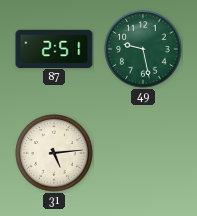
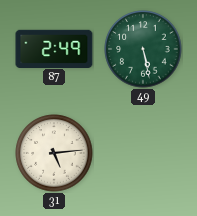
87: 2:51 -> 2:49
49: 9:28 -> 5:28
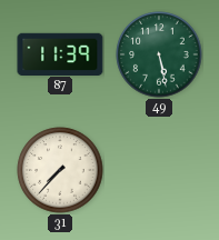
87: 2:49 -> 11:39
31: 5:14 -> 7:37
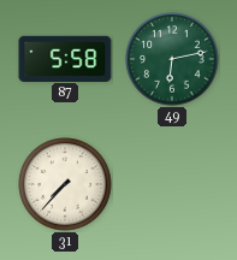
87: 11:39 -> 5:58
49: 5:28 -> 6:13
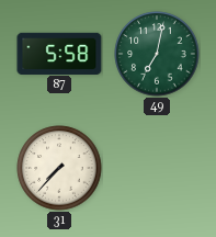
49: 6:13 -> 7:02
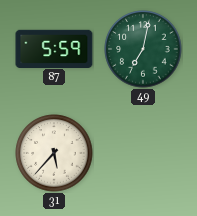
87: 5:58 -> 5:59
31: 7:37 -> 5:37
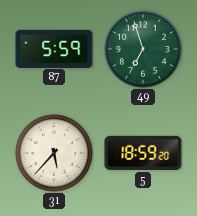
49: 7:02 -> 6:57
5: none -> 18:59
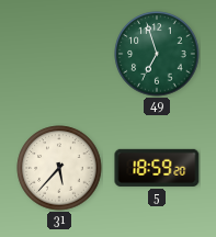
87: 5:59 -> none
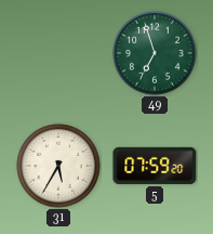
31: 5:37 -> 5:35
5: 18:59 -> 07:59
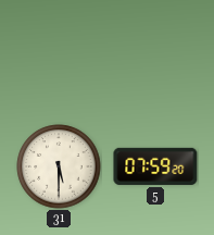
49: 6:57 -> none
31: 5:35 -> 5:30
